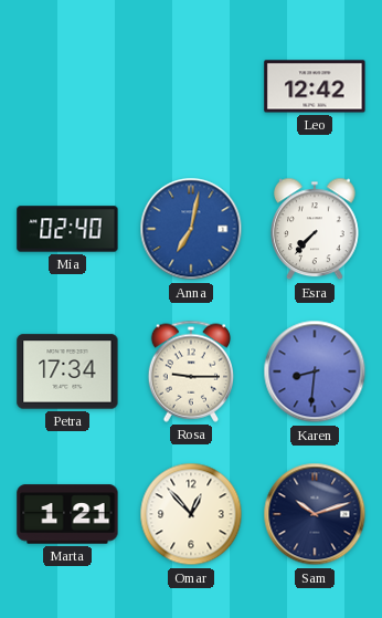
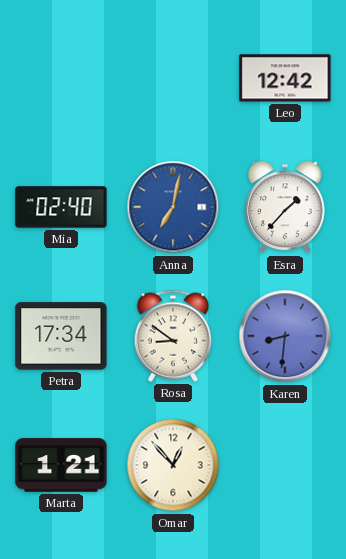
Esra: 7:37 -> 1:37
Rosa: 9:15 -> 8:51
Sam: 10:12 -> none
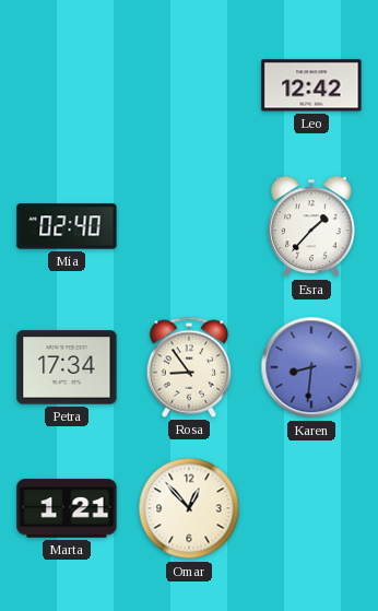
Anna: 7:02 -> none
Rosa: 8:51 -> 8:54
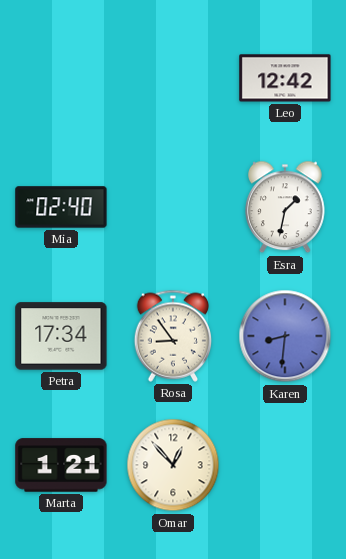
Esra: 1:37 -> 1:32
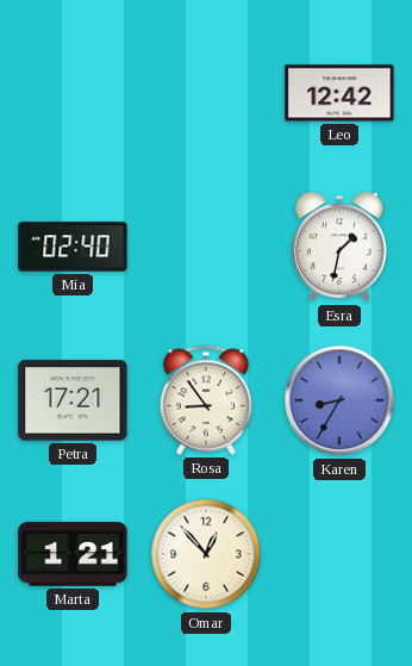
Petra: 17:34 -> 17:21
Karen: 8:31 -> 8:35
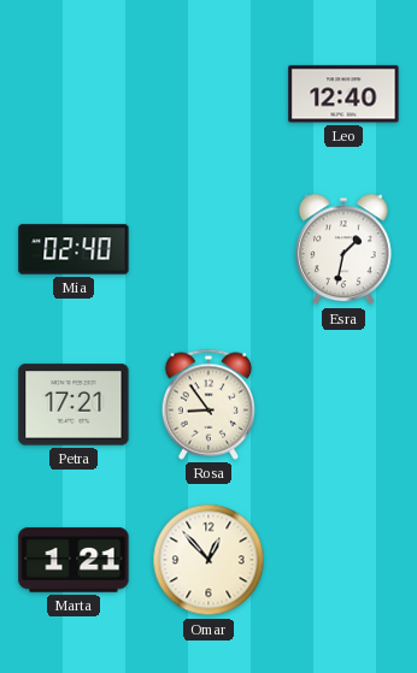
Leo: 12:42 -> 12:40
Karen: 8:35 -> none
